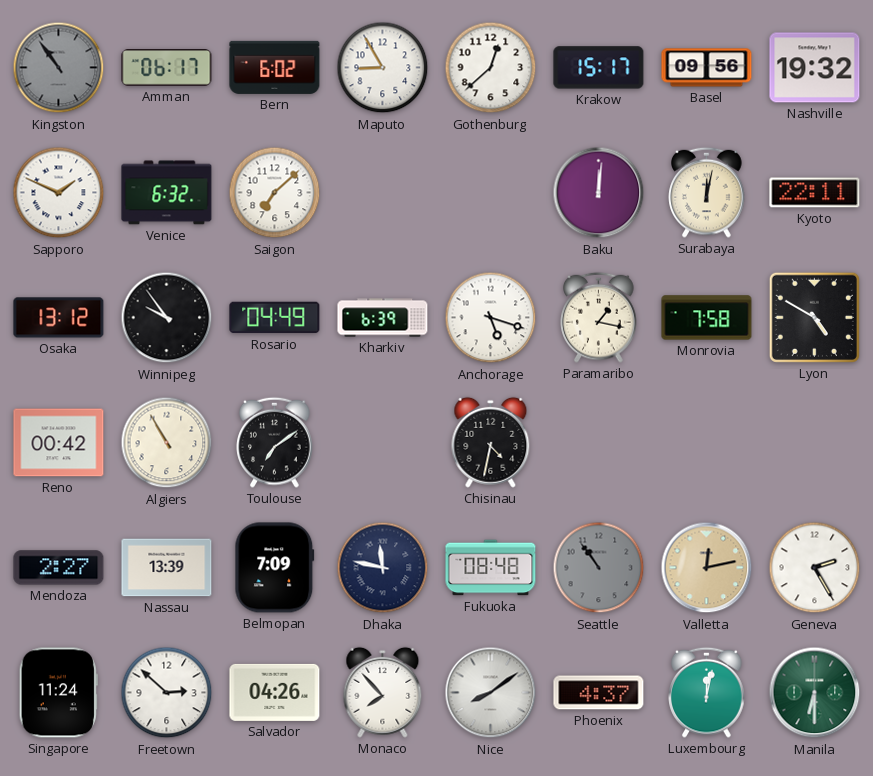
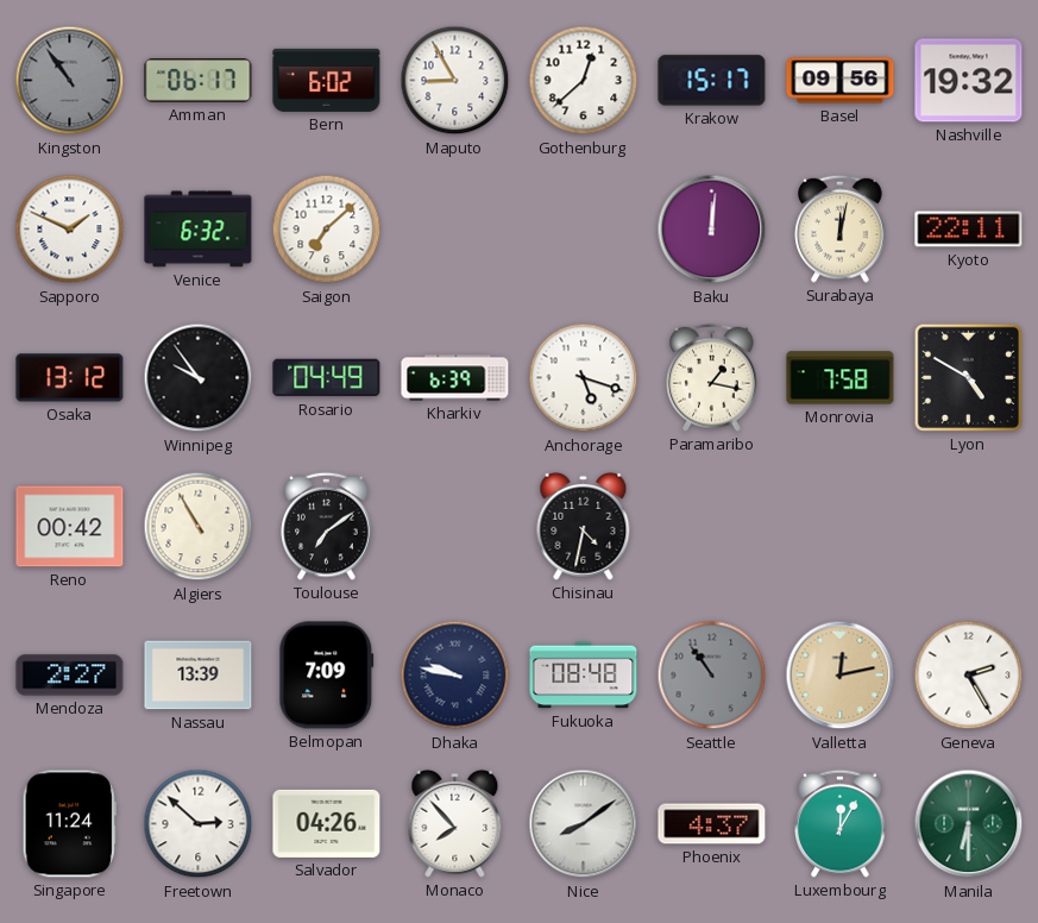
Dhaka: 11:47 -> 9:47
Luxembourg: 12:02 -> 12:05
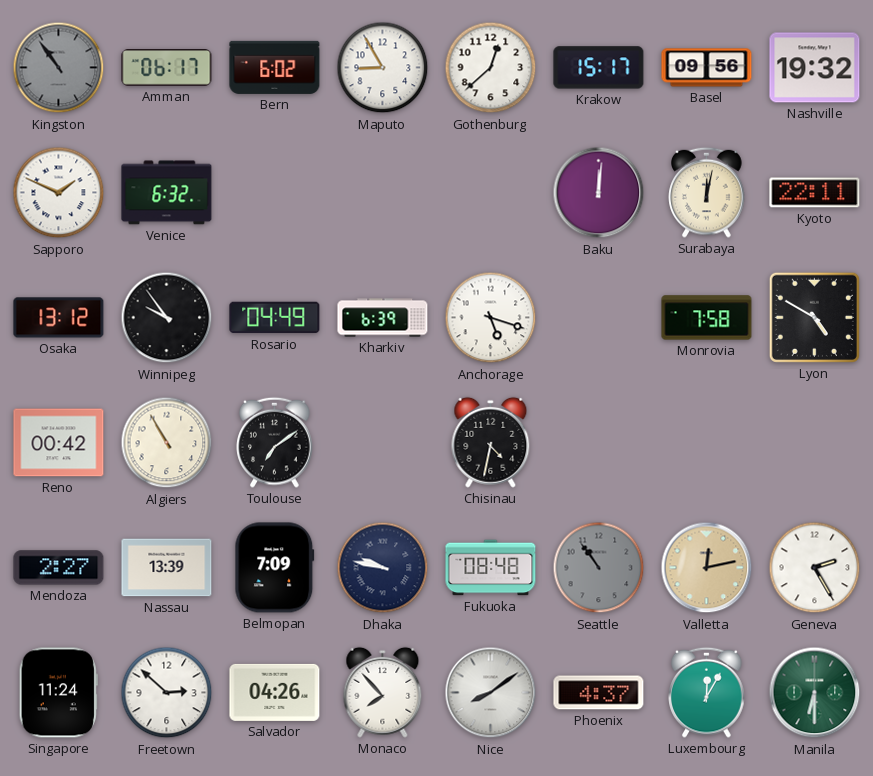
Saigon: 7:08 -> none
Paramaribo: 1:17 -> none
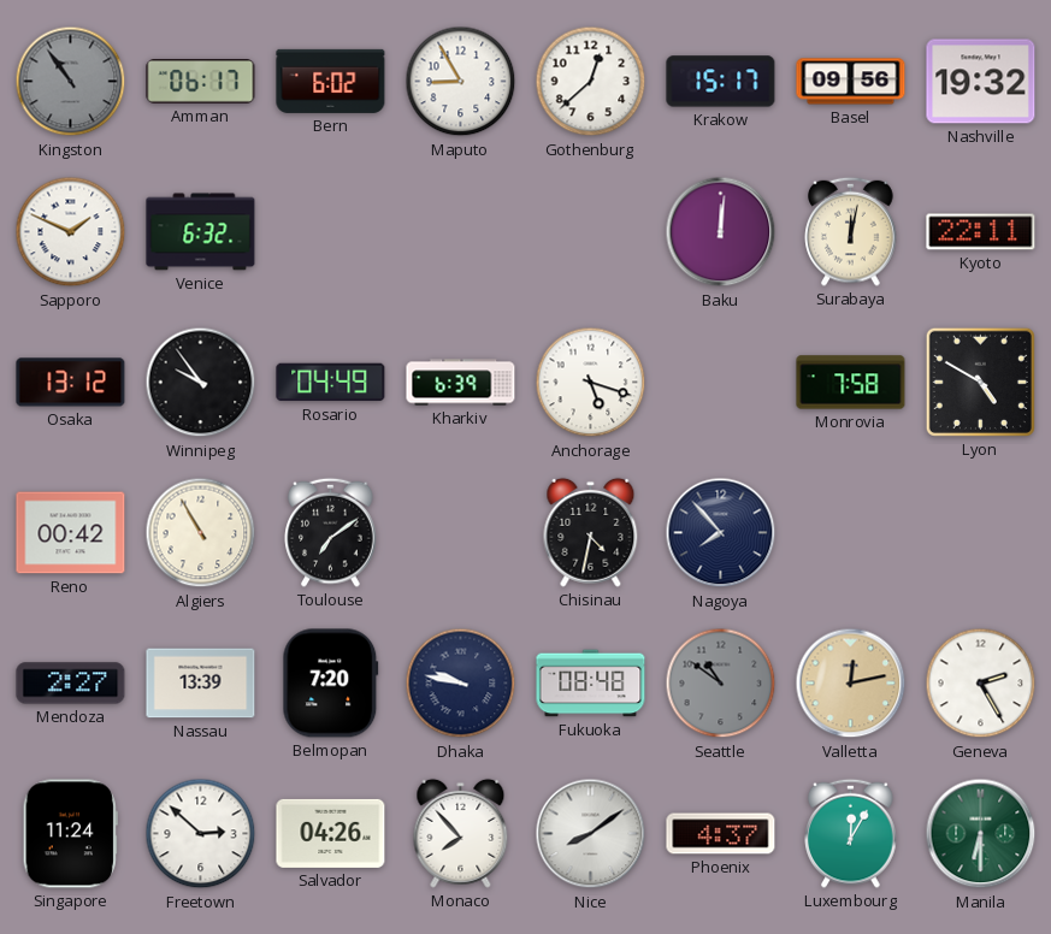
Nagoya: none -> 7:53
Belmopan: 7:09 -> 7:20
Seattle: 10:54 -> 10:51
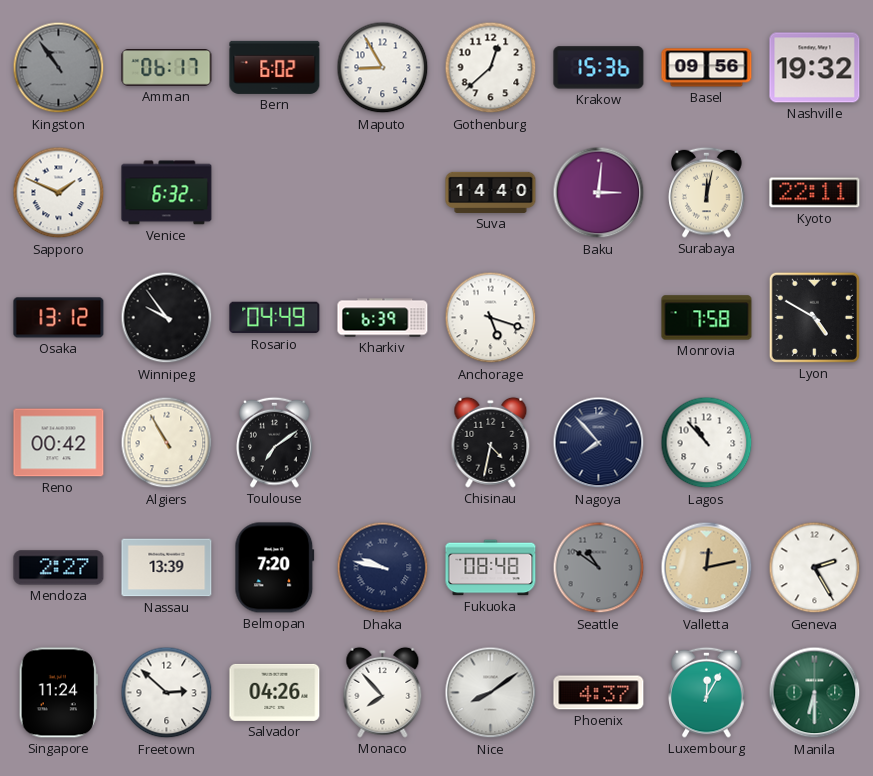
Krakow: 15:17 -> 15:36
Suva: none -> 14:40
Baku: 12:01 -> 3:01
Lagos: none -> 10:53
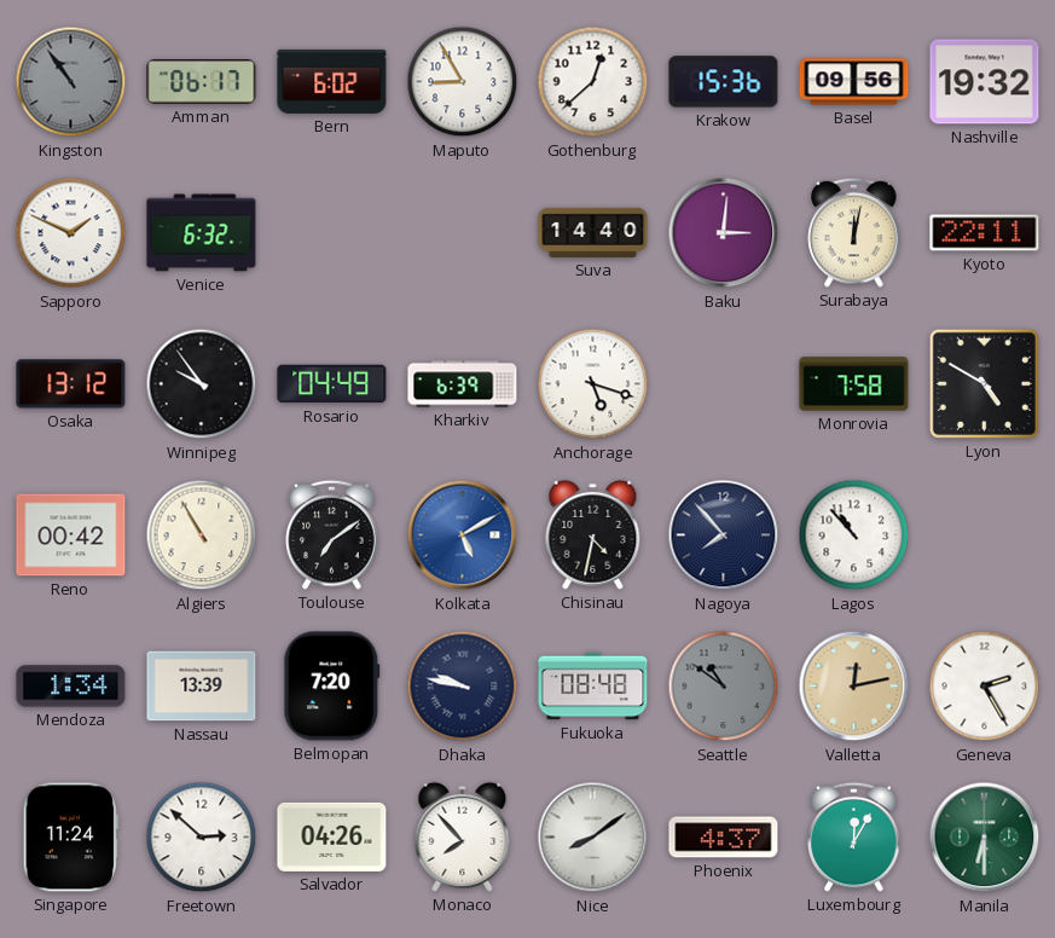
Kolkata: none -> 5:10
Mendoza: 2:27 -> 1:34
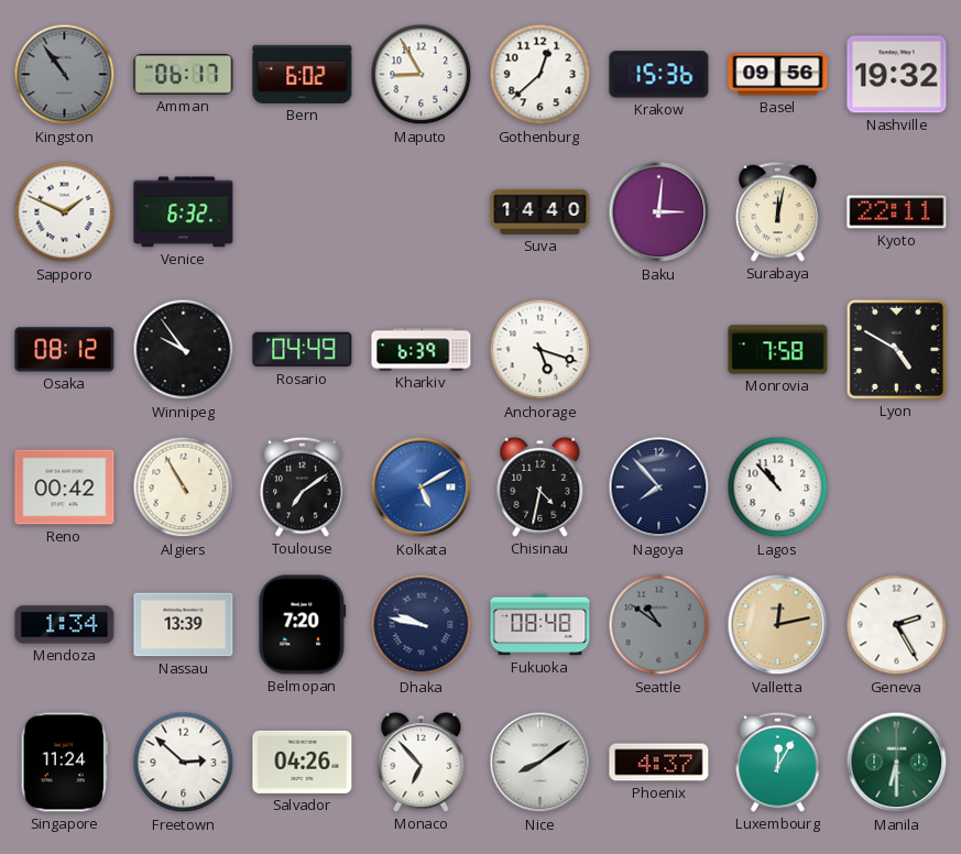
Osaka: 13:12 -> 08:12
Monaco: 7:53 -> 6:53
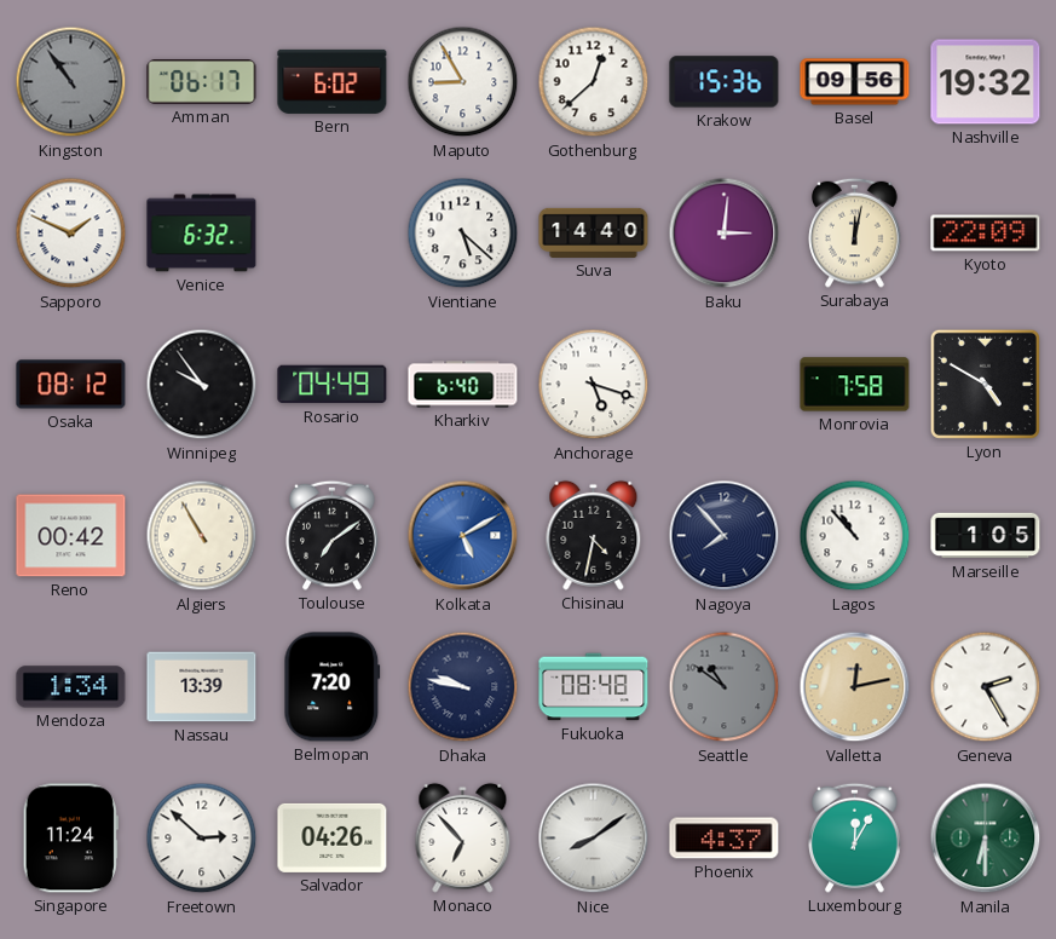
Vientiane: none -> 5:22
Kyoto: 22:11 -> 22:09
Kharkiv: 6:39 -> 6:40
Marseille: none -> 1:05
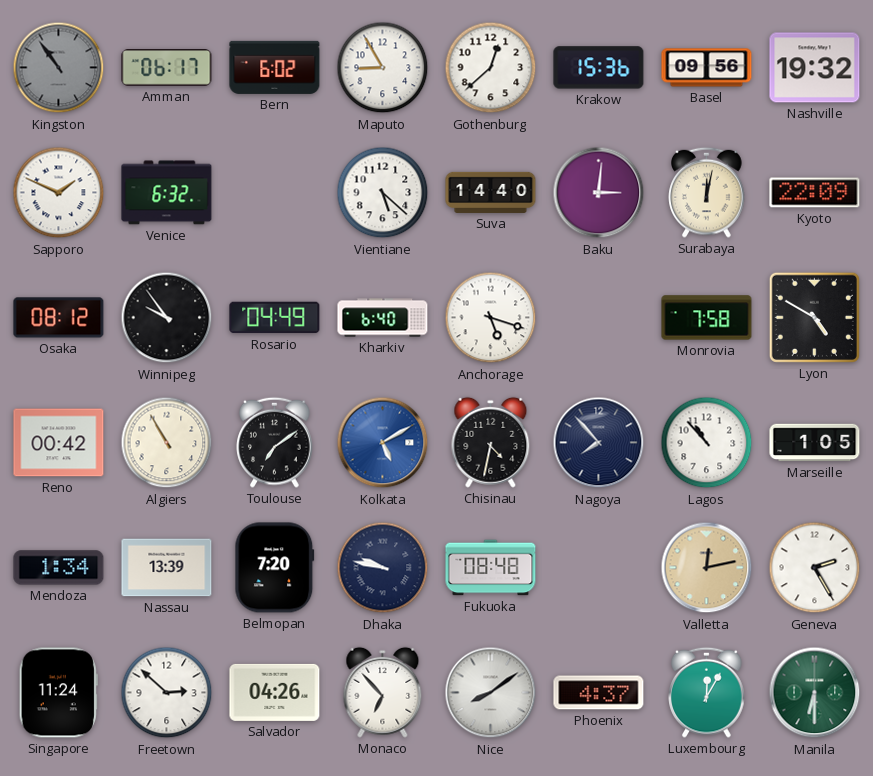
Seattle: 10:51 -> none
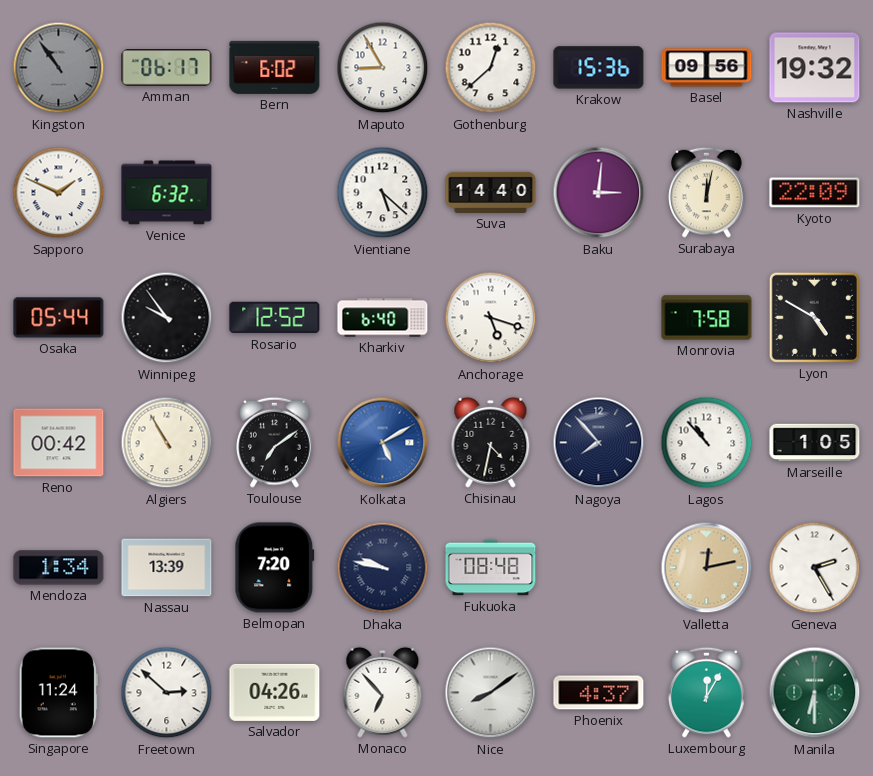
Osaka: 08:12 -> 05:44
Rosario: 04:49 -> 12:52
